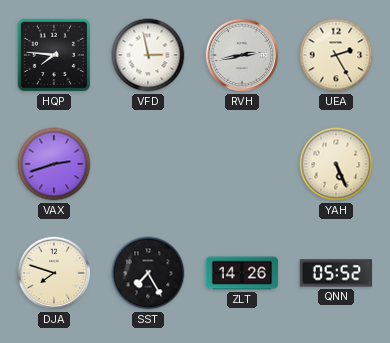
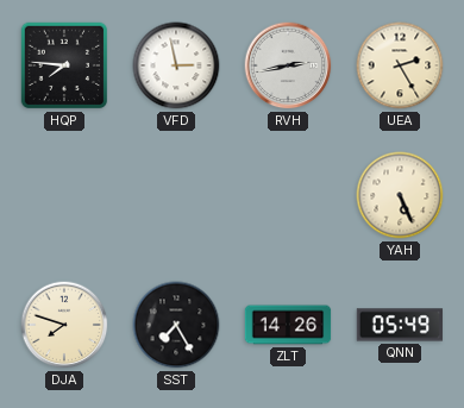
VAX: 2:42 -> none
QNN: 05:52 -> 05:49
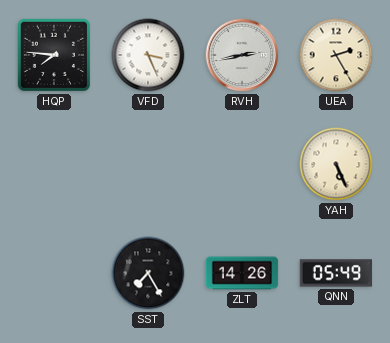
VFD: 2:58 -> 3:26
DJA: 7:48 -> none
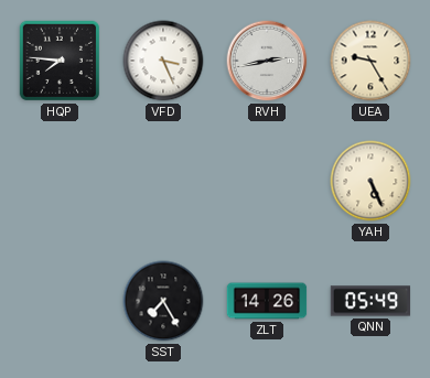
UEA: 2:25 -> 9:25
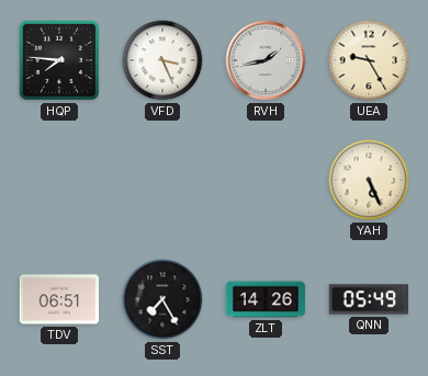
RVH: 2:43 -> 1:43
TDV: none -> 06:51
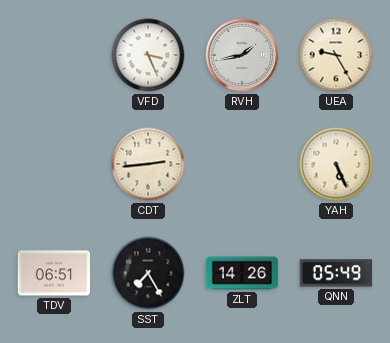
HQP: 7:46 -> none
CDT: none -> 2:44
